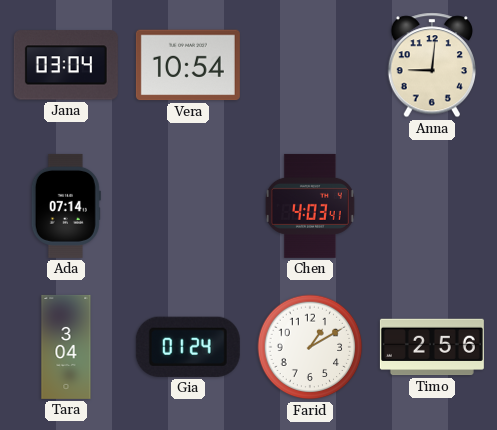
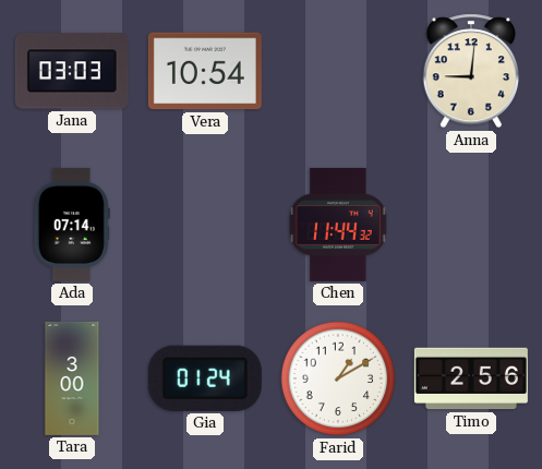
Jana: 03:04 -> 03:03
Chen: 4:03 -> 11:44
Tara: 3:04 -> 3:00
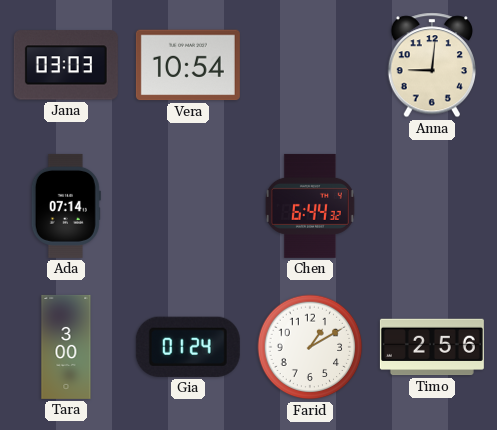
Chen: 11:44 -> 6:44
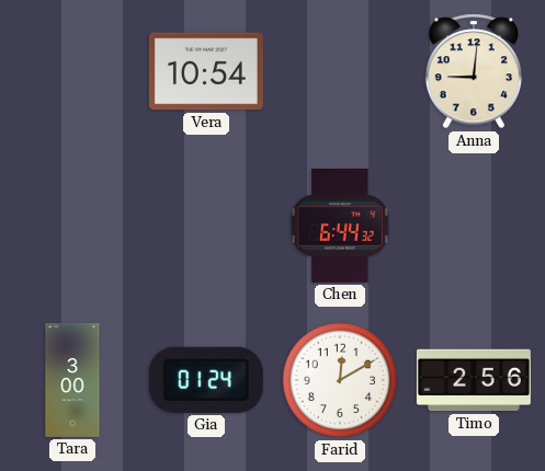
Jana: 03:03 -> none
Ada: 07:14 -> none
Farid: 1:10 -> 12:10
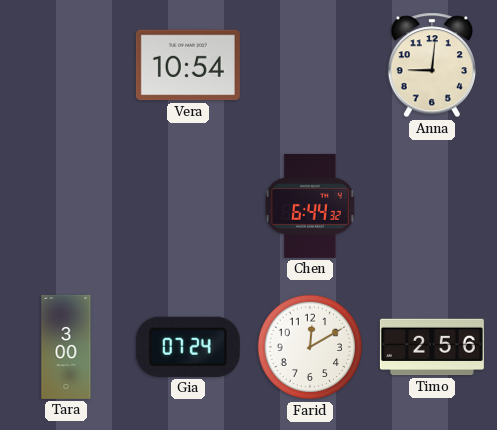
Gia: 01:24 -> 07:24
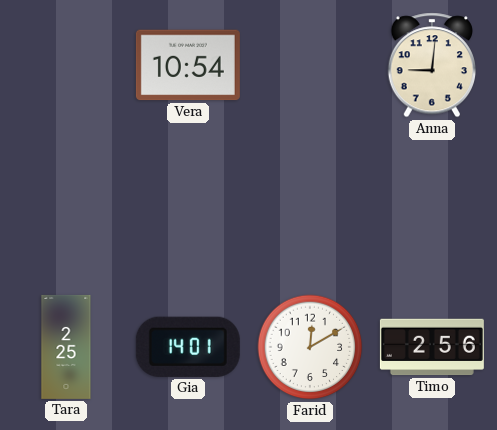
Chen: 6:44 -> none
Tara: 3:00 -> 2:25
Gia: 07:24 -> 14:01
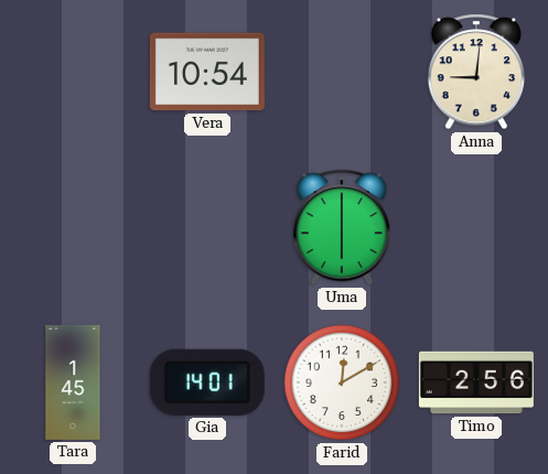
Uma: none -> 6:00
Tara: 2:25 -> 1:45
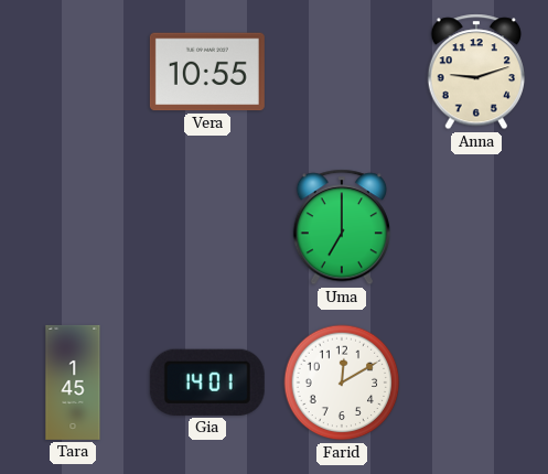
Vera: 10:54 -> 10:55
Anna: 9:01 -> 9:12
Uma: 6:00 -> 7:00
Timo: 2:56 -> none
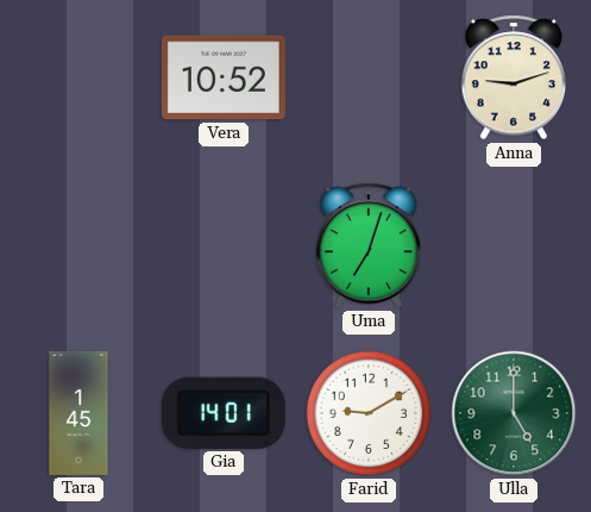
Vera: 10:55 -> 10:52
Uma: 7:00 -> 7:03
Farid: 12:10 -> 9:10
Ulla: none -> 5:00
